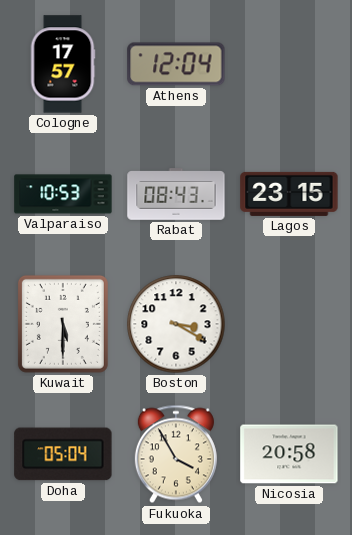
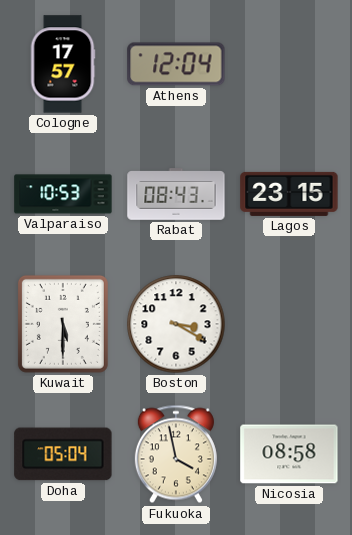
Fukuoka: 3:55 -> 3:58
Nicosia: 20:58 -> 08:58
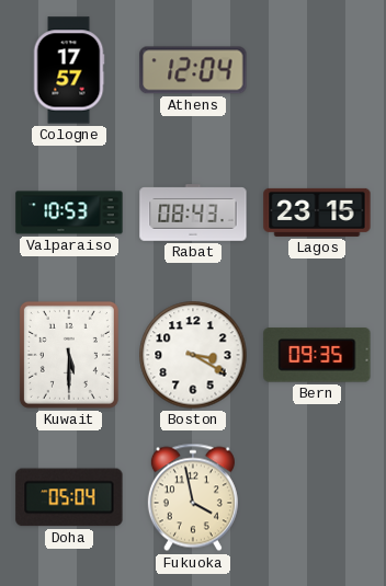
Bern: none -> 09:35
Nicosia: 08:58 -> none
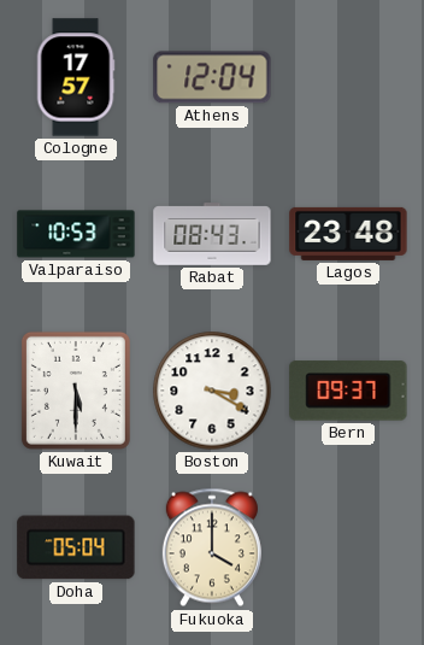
Lagos: 23:15 -> 23:48
Bern: 09:35 -> 09:37
Fukuoka: 3:58 -> 4:00
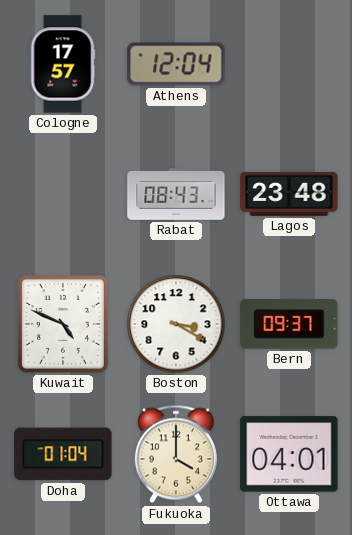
Valparaiso: 10:53 -> none
Kuwait: 5:30 -> 4:49
Doha: 05:04 -> 01:04
Ottawa: none -> 04:01
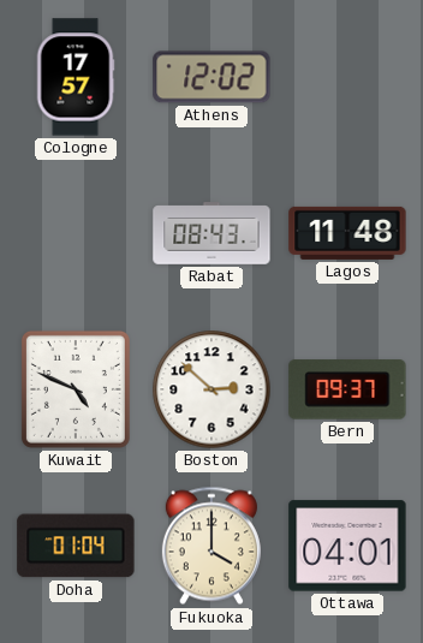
Athens: 12:04 -> 12:02
Lagos: 23:48 -> 11:48
Boston: 3:20 -> 2:52
